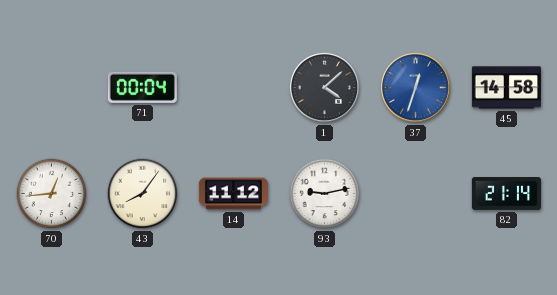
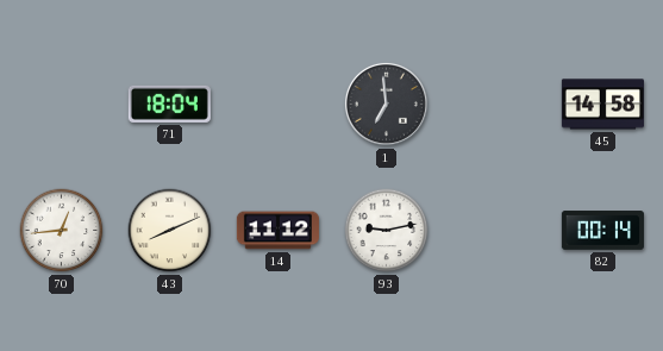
71: 00:04 -> 18:04
1: 4:08 -> 6:59
37: 12:33 -> none
43: 8:06 -> 8:11
82: 21:14 -> 00:14
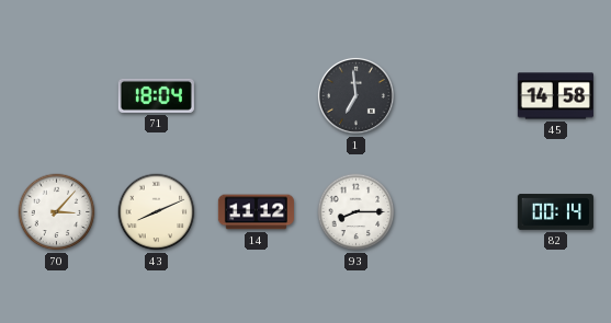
70: 12:44 -> 3:07
93: 9:13 -> 8:15
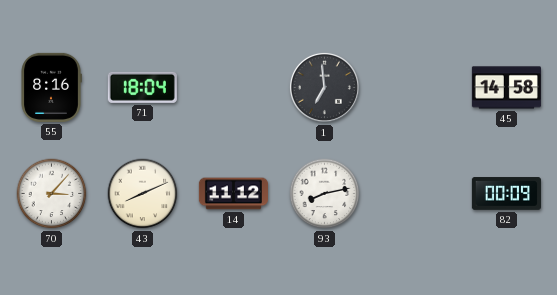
55: none -> 8:16
93: 8:15 -> 8:13
82: 00:14 -> 00:09
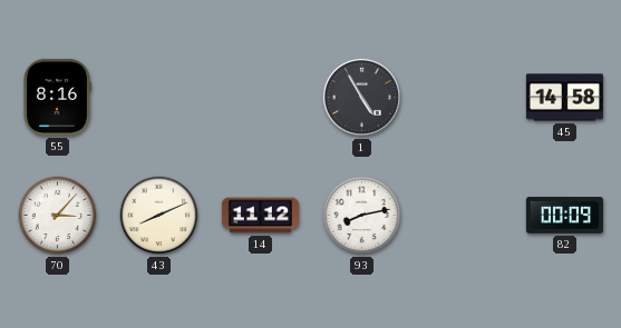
71: 18:04 -> none
1: 6:59 -> 4:55
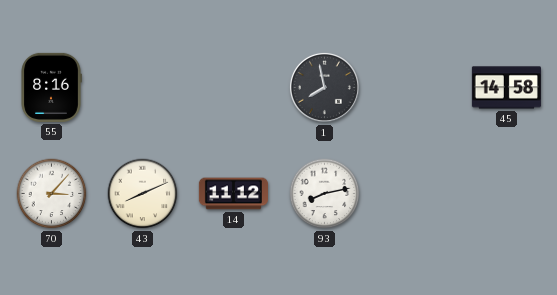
1: 4:55 -> 7:58
82: 00:09 -> none
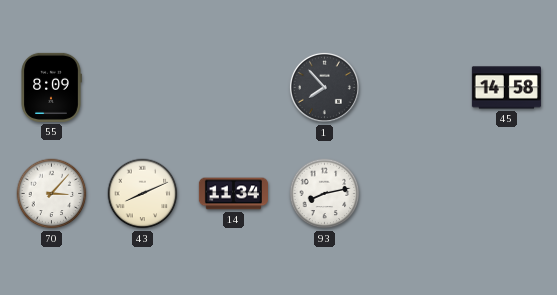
55: 8:16 -> 8:09
1: 7:58 -> 7:53
14: 11:12 -> 11:34
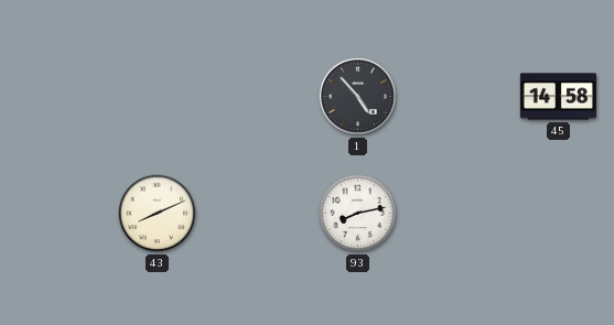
55: 8:09 -> none
1: 7:53 -> 4:53
70: 3:07 -> none
14: 11:34 -> none
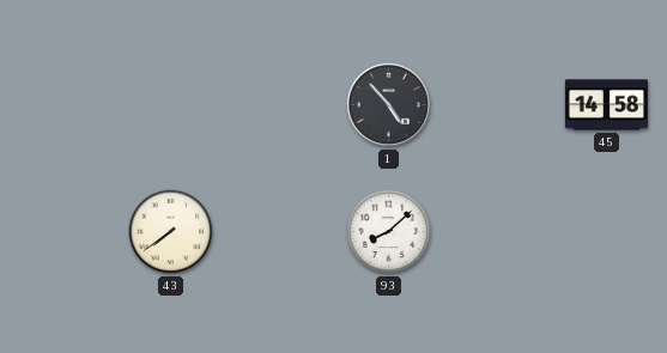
43: 8:11 -> 7:39
93: 8:13 -> 8:08
